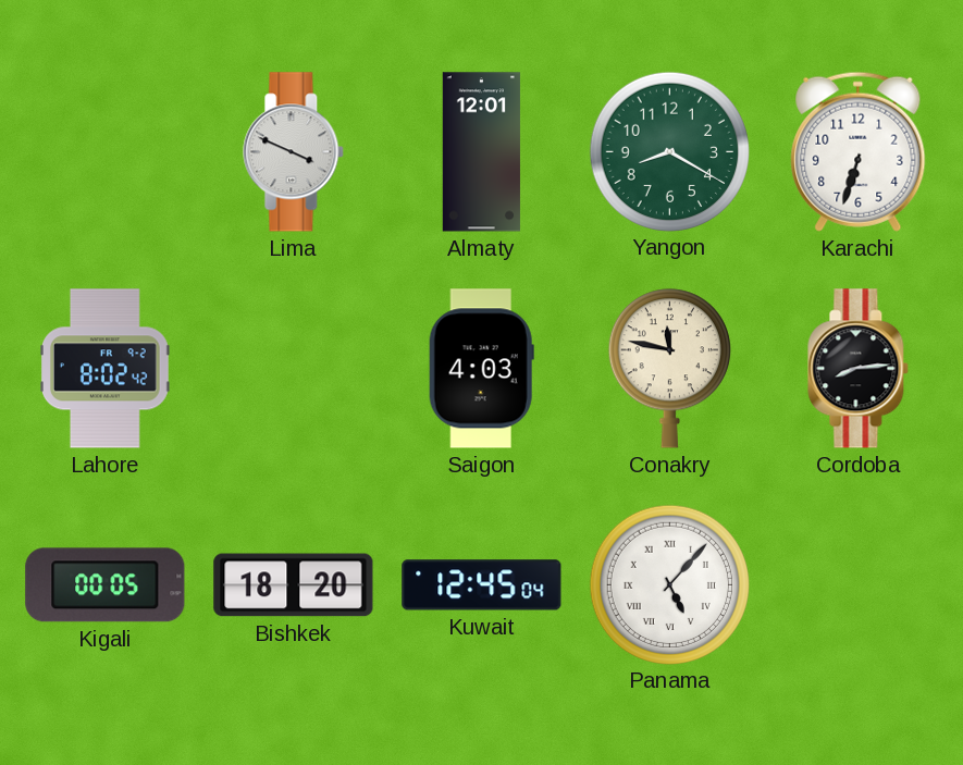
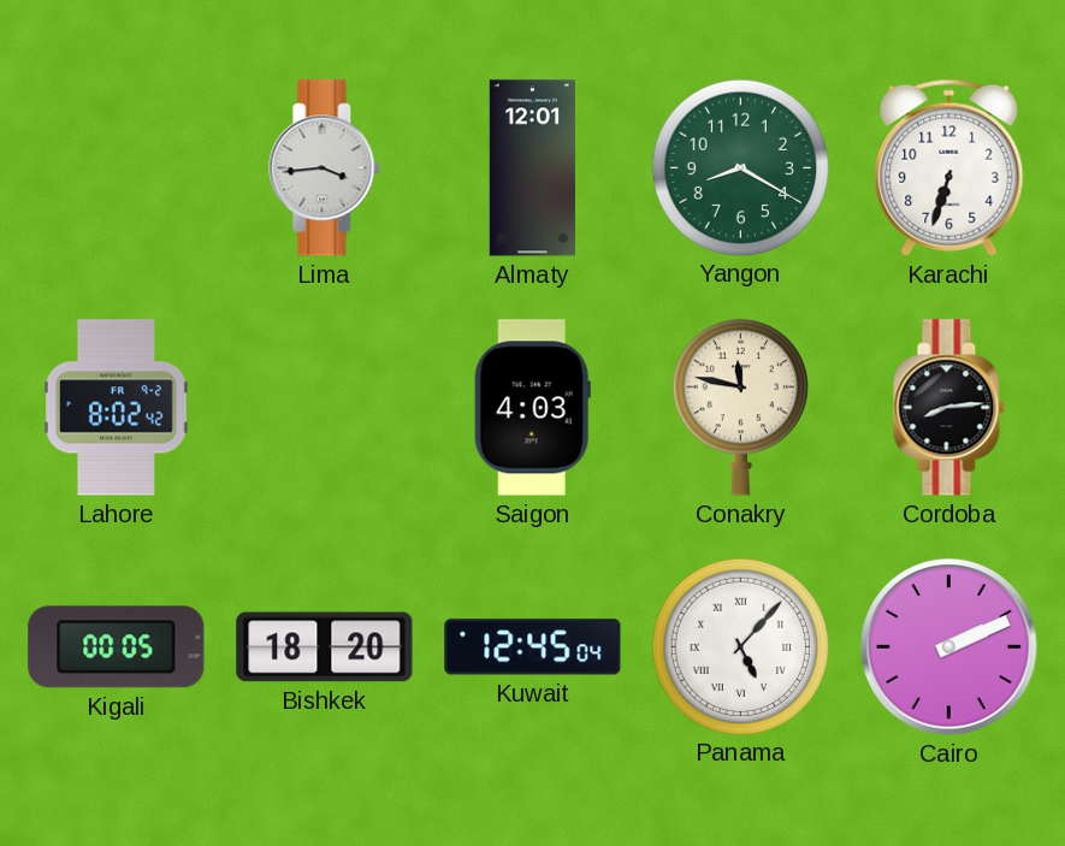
Lima: 3:49 -> 3:44
Cairo: none -> 2:11
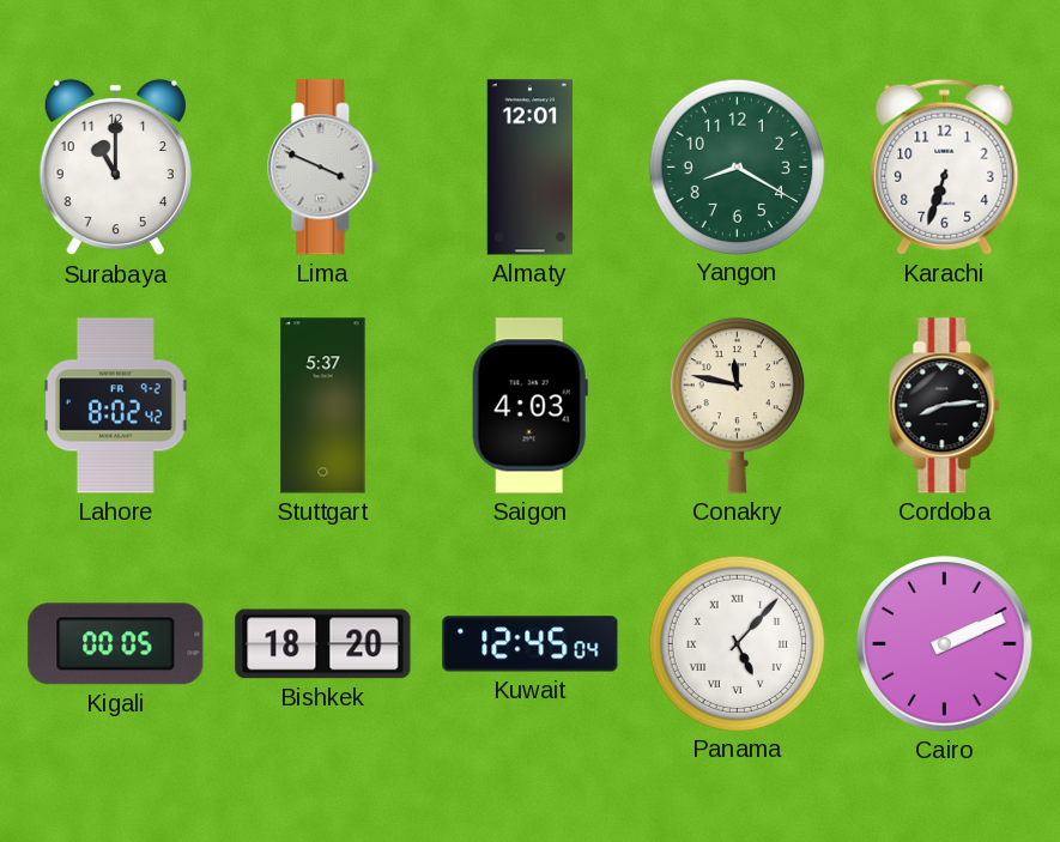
Surabaya: none -> 11:00
Lima: 3:44 -> 3:49
Stuttgart: none -> 5:37
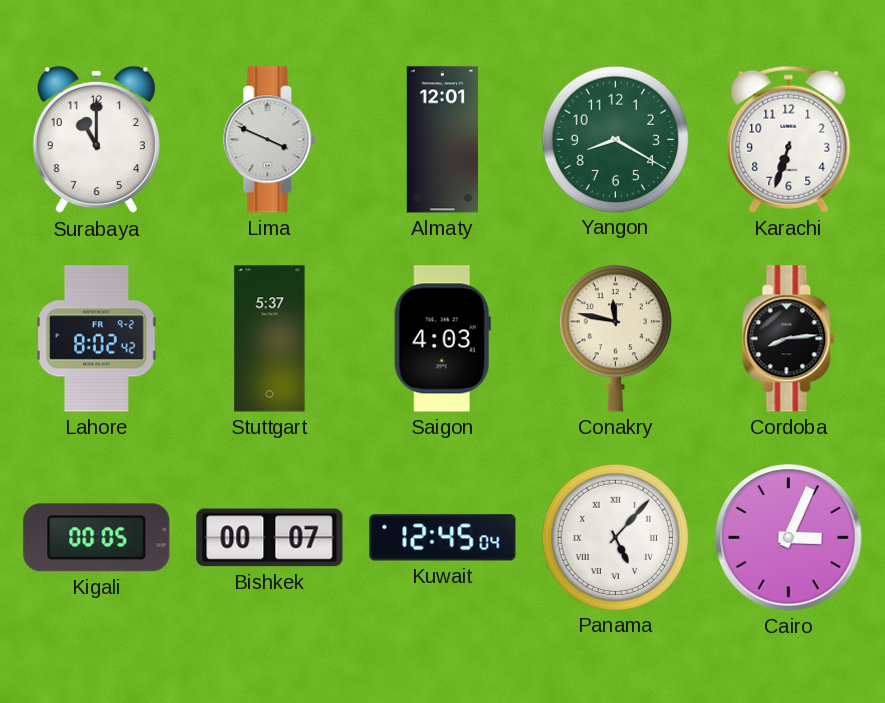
Bishkek: 18:20 -> 00:07
Cairo: 2:11 -> 3:04
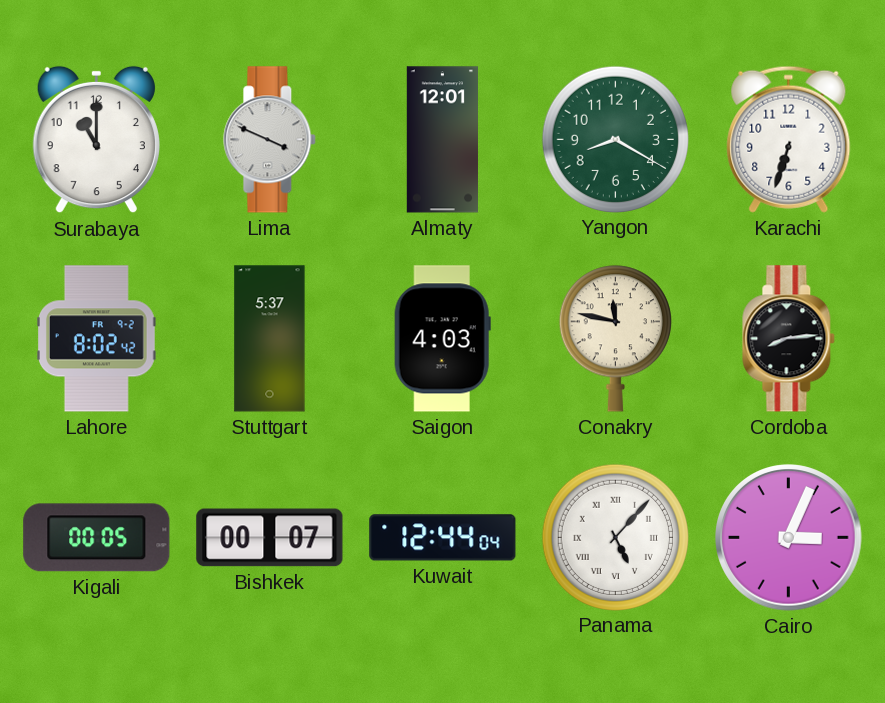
Kuwait: 12:45 -> 12:44
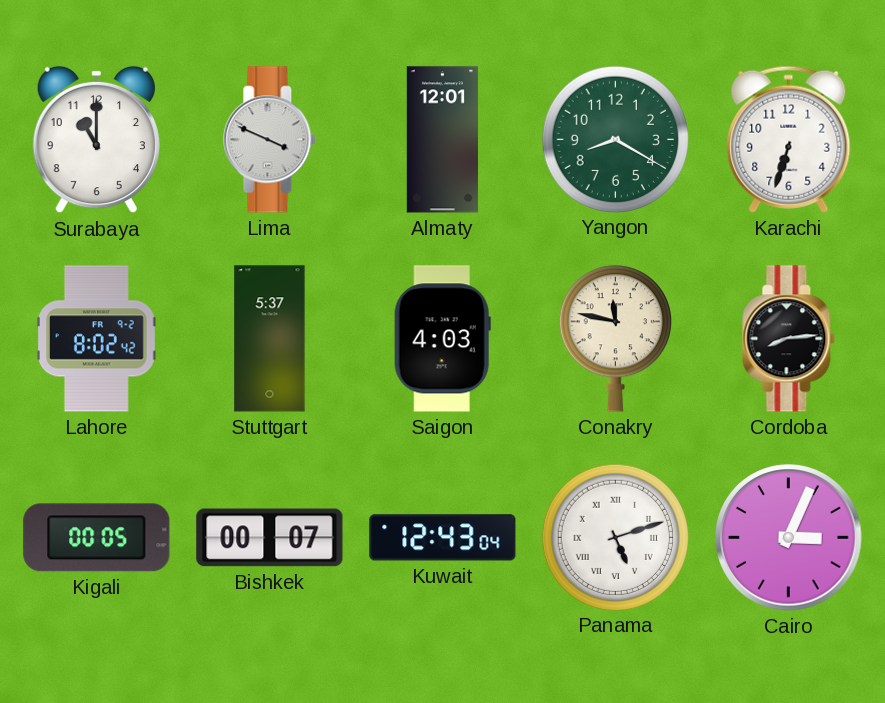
Kuwait: 12:44 -> 12:43
Panama: 5:07 -> 5:12
